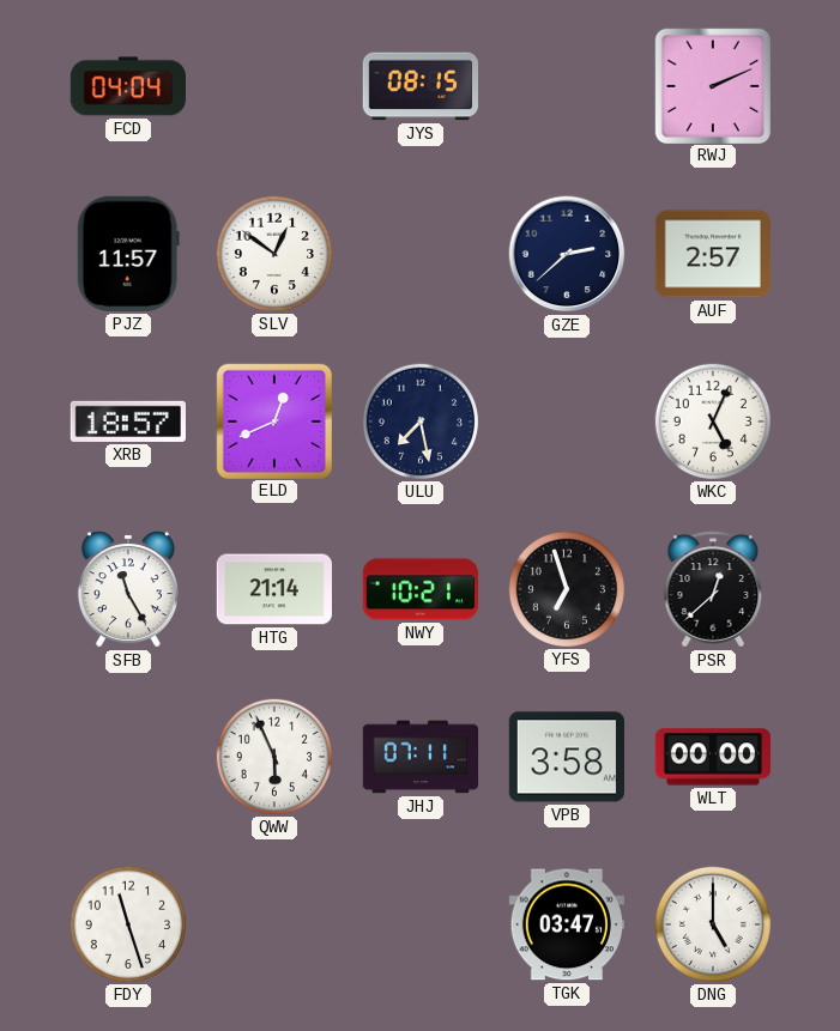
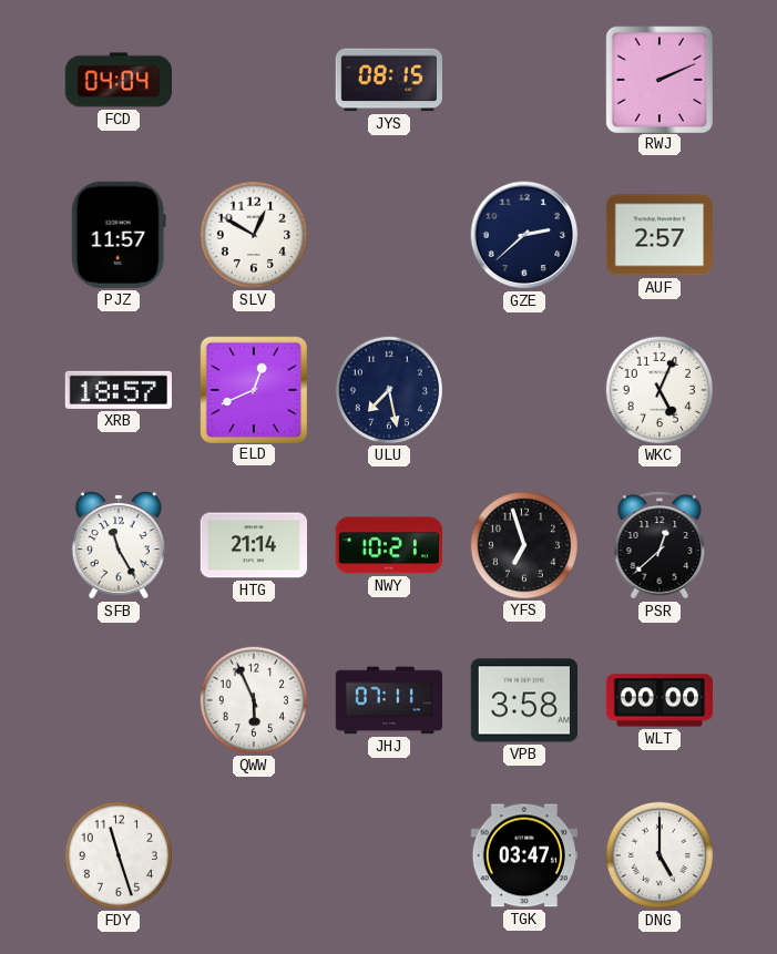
SLV: 12:51 -> 12:50
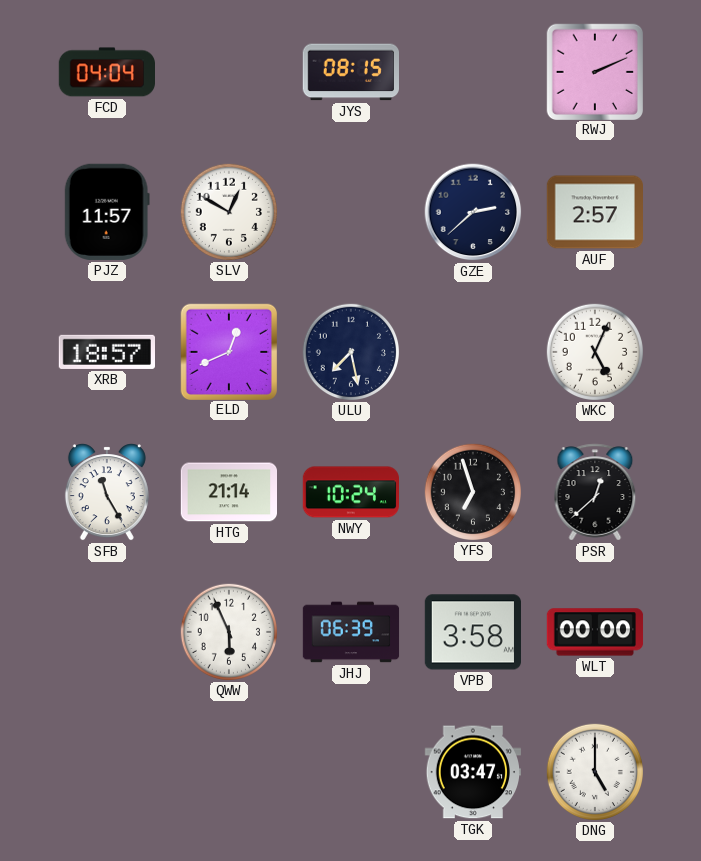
NWY: 10:21 -> 10:24
JHJ: 07:11 -> 06:39
FDY: 11:27 -> none
